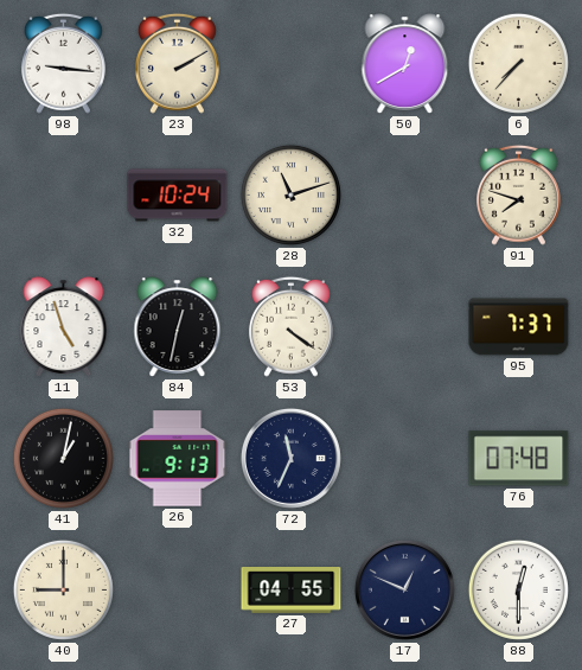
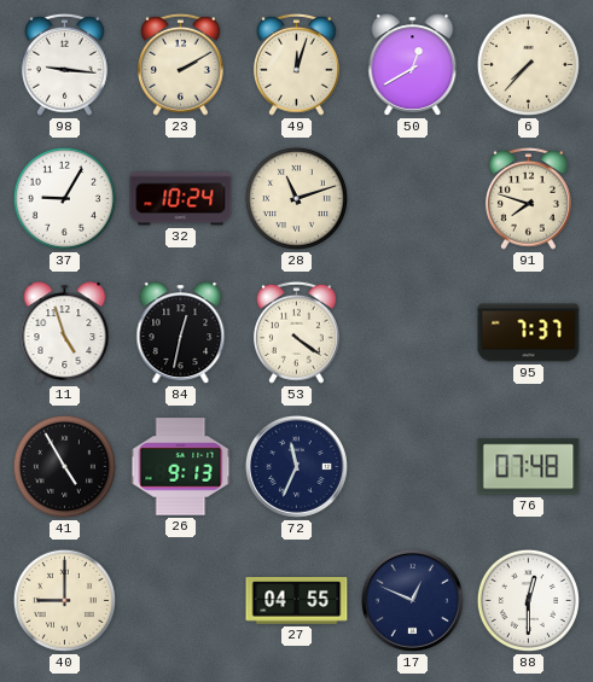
49: none -> 12:03
37: none -> 9:05
41: 1:02 -> 4:55
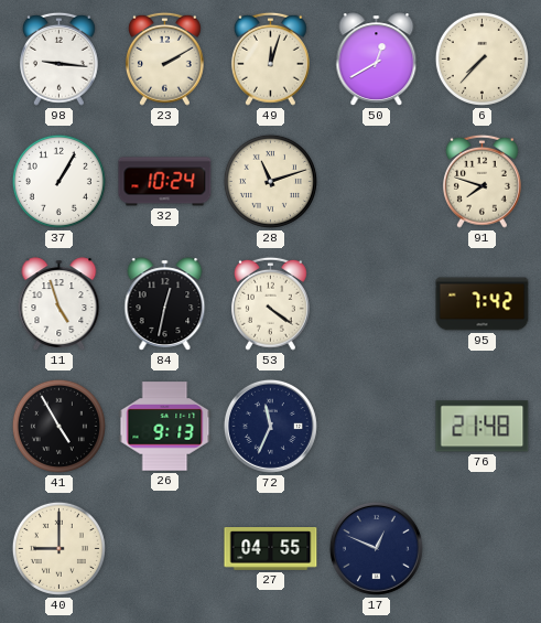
37: 9:05 -> 1:05
95: 7:37 -> 7:42
76: 07:48 -> 21:48
88: 12:30 -> none
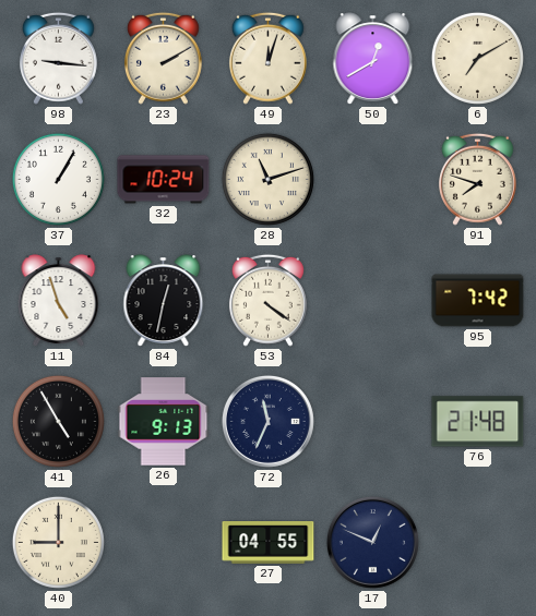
6: 7:37 -> 7:10
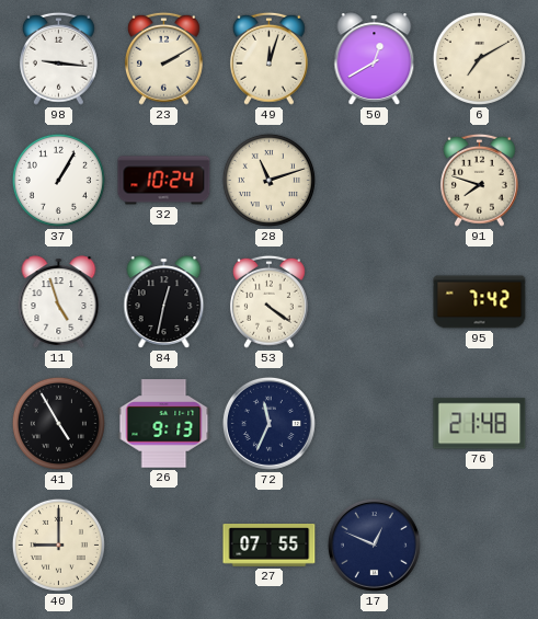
27: 04:55 -> 07:55
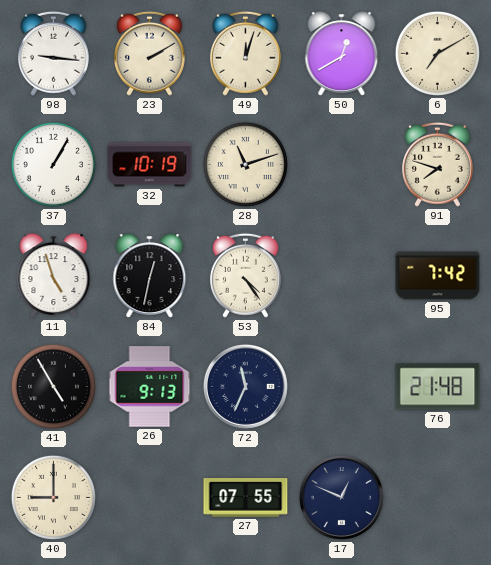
32: 10:24 -> 10:19
53: 4:21 -> 4:24
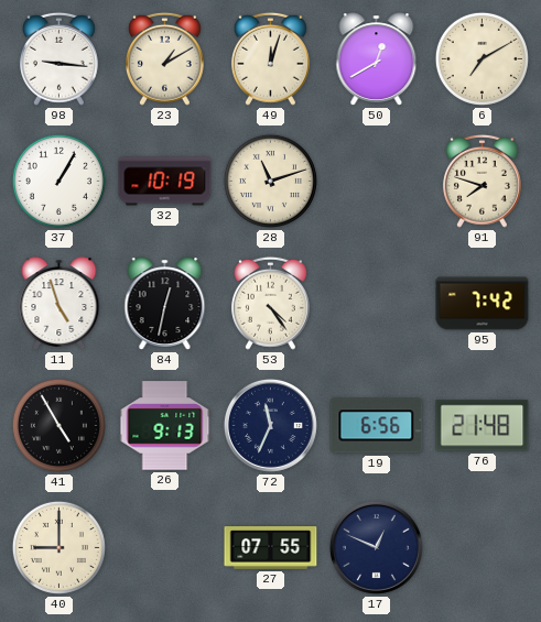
23: 2:10 -> 1:10
19: none -> 6:56
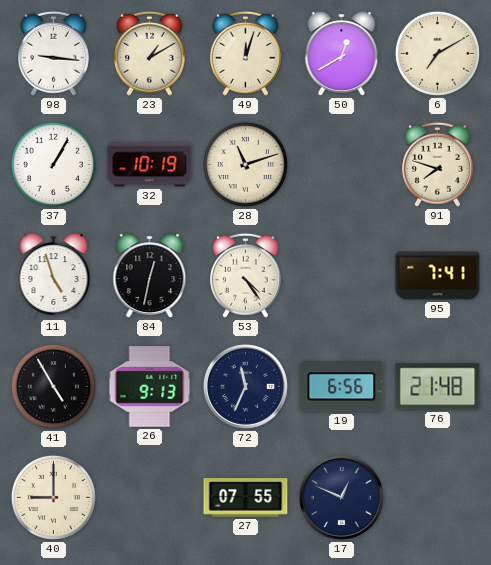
95: 7:42 -> 7:41
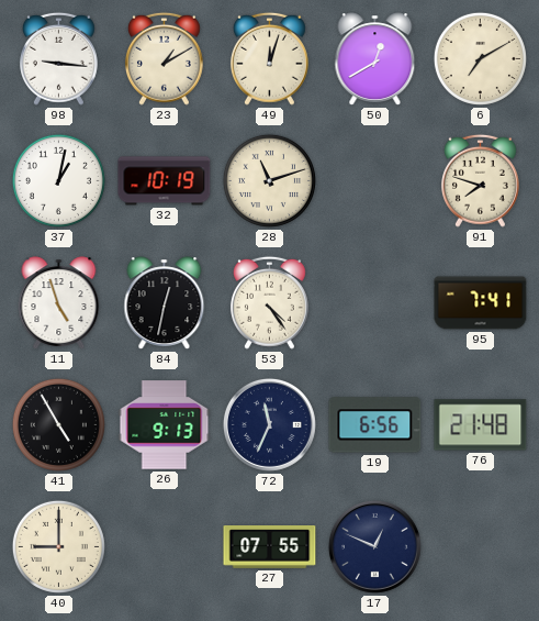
37: 1:05 -> 1:02
